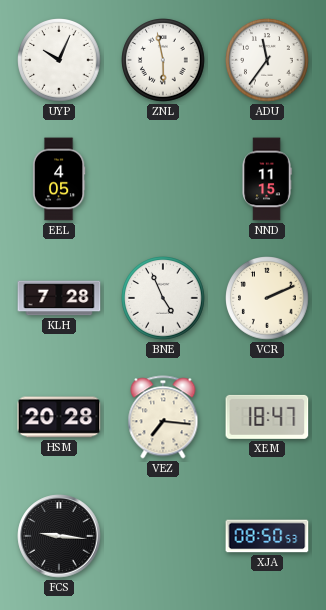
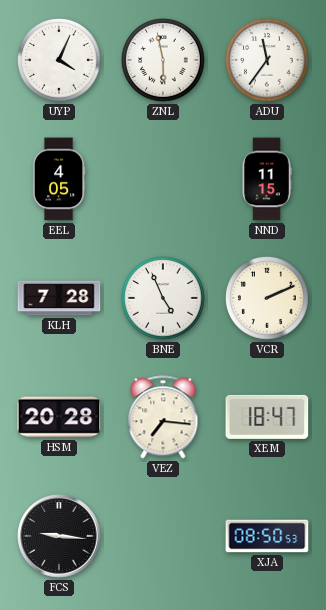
UYP: 10:04 -> 4:04
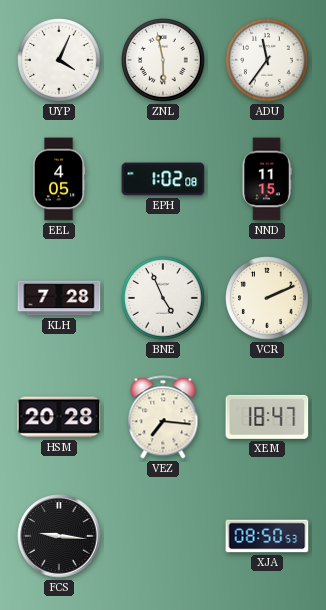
EPH: none -> 1:02
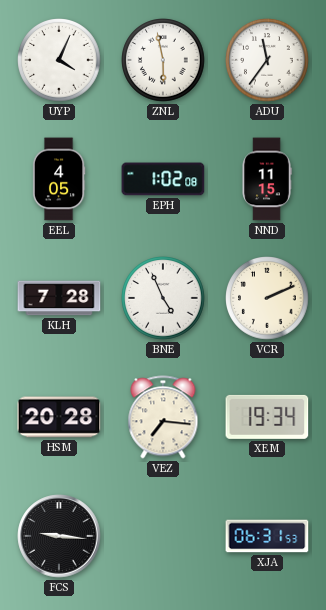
XEM: 18:47 -> 19:34
XJA: 08:50 -> 06:31
